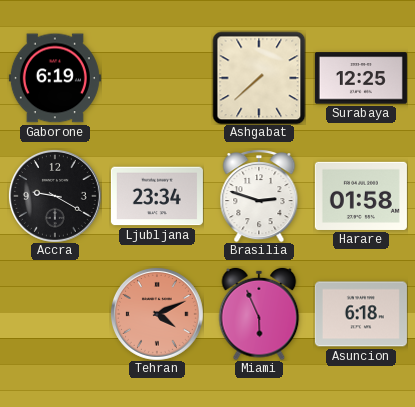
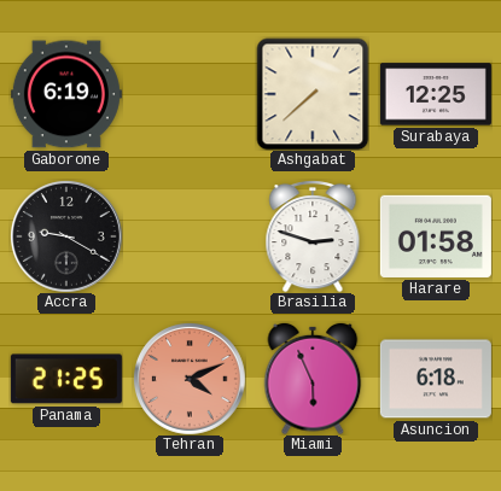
Ljubljana: 23:34 -> none
Panama: none -> 21:25
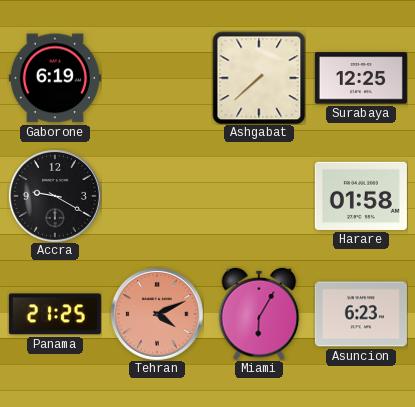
Brasilia: 2:48 -> none
Miami: 5:56 -> 6:05
Asuncion: 6:18 -> 6:23
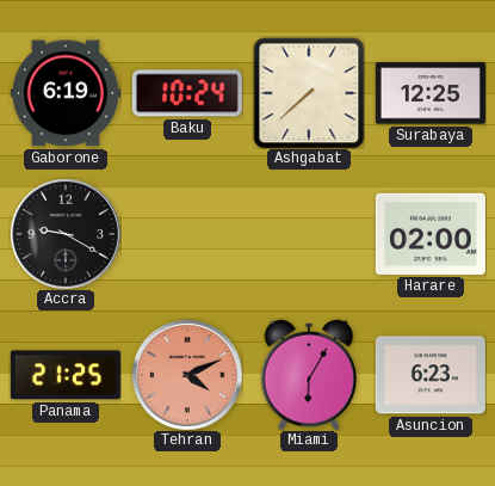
Baku: none -> 10:24
Harare: 01:58 -> 02:00
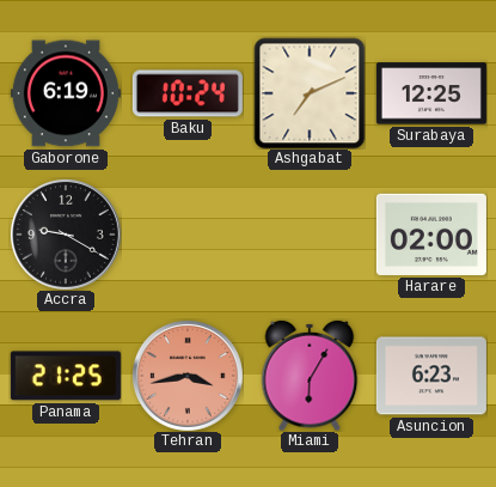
Ashgabat: 7:38 -> 7:11
Tehran: 4:11 -> 3:43
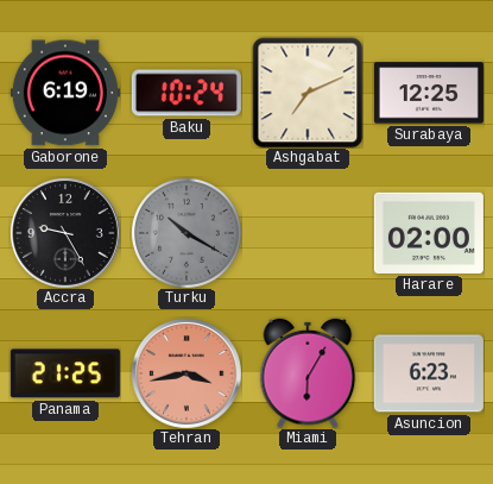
Accra: 9:20 -> 9:25
Turku: none -> 10:20
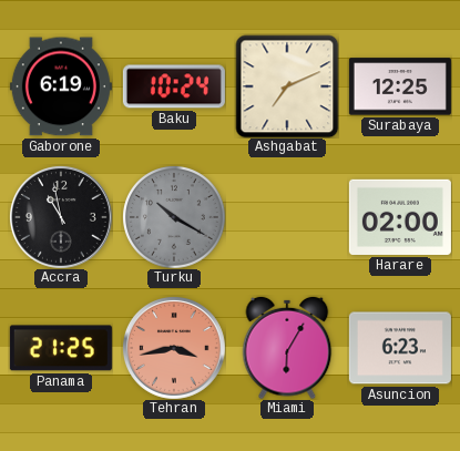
Accra: 9:25 -> 10:58
